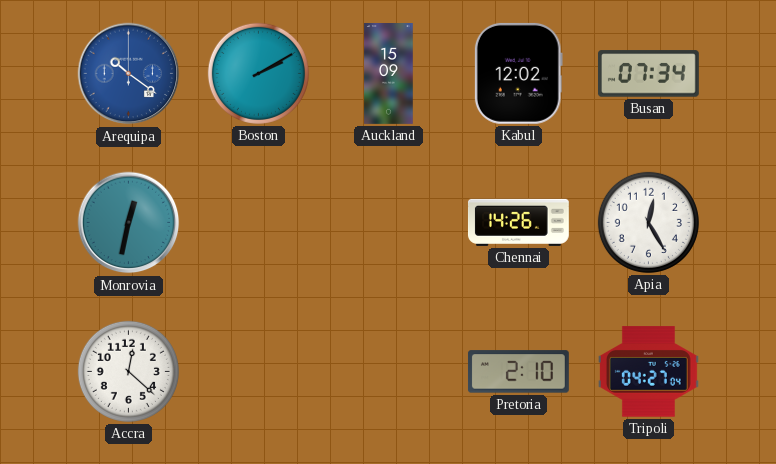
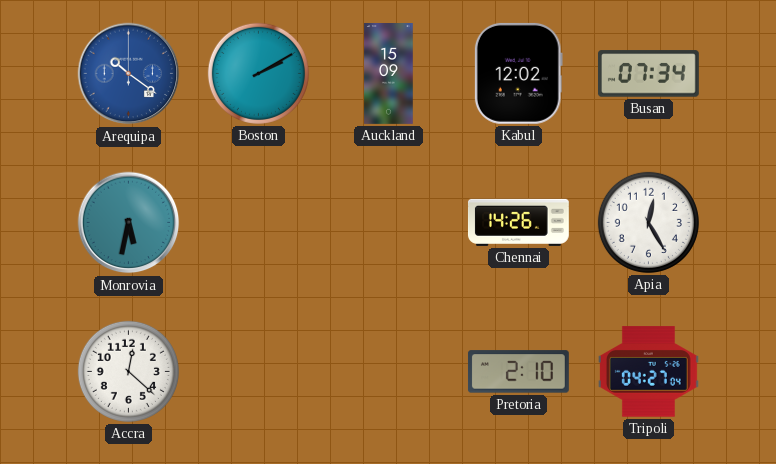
Monrovia: 12:32 -> 5:32
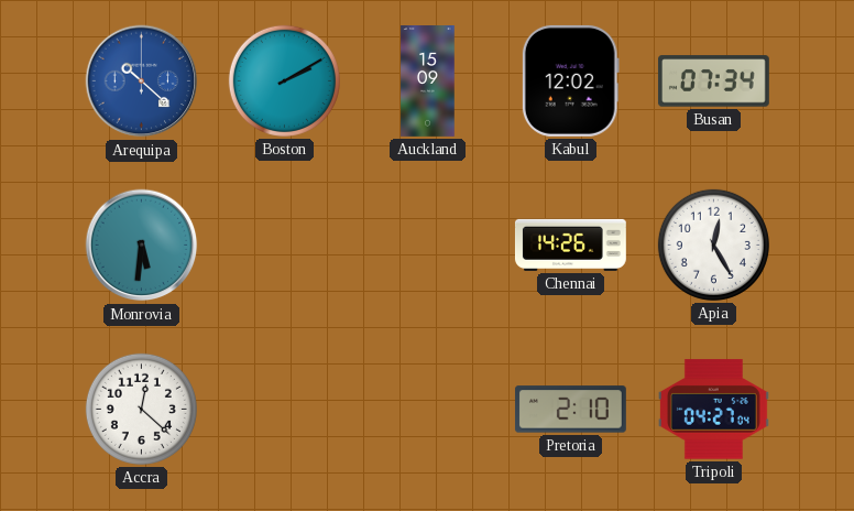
Arequipa: 10:21 -> 10:22
Monrovia: 5:32 -> 5:31
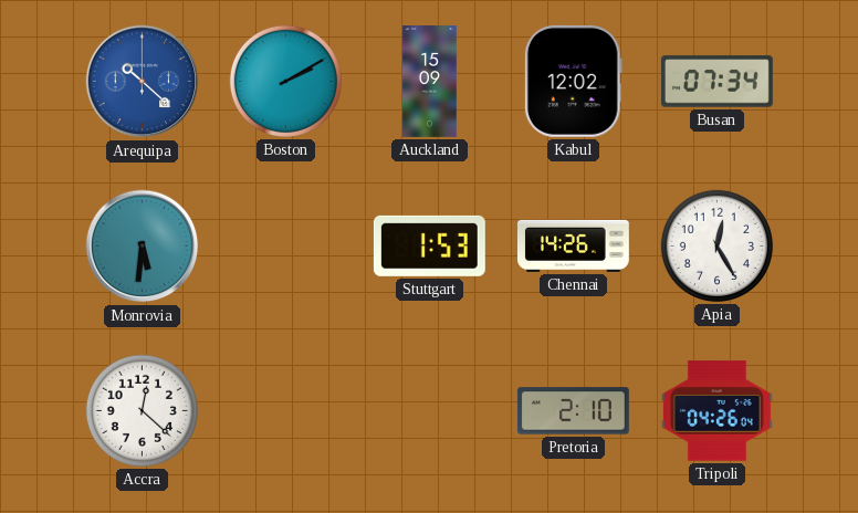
Stuttgart: none -> 1:53
Tripoli: 04:27 -> 04:26
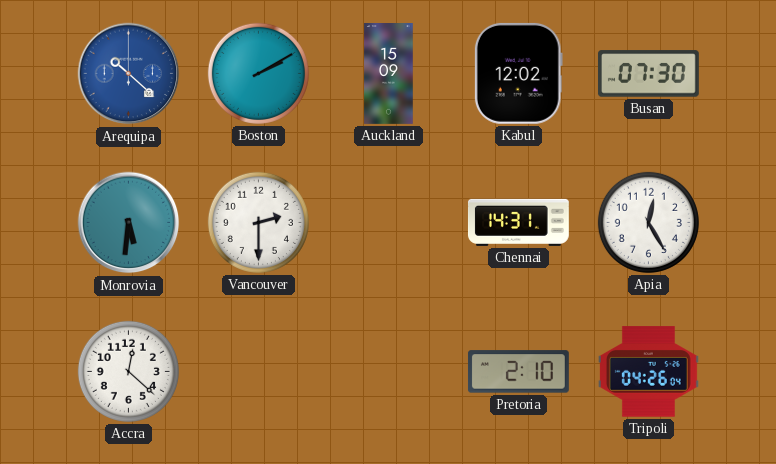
Busan: 07:34 -> 07:30
Vancouver: none -> 2:30
Stuttgart: 1:53 -> none
Chennai: 14:26 -> 14:31
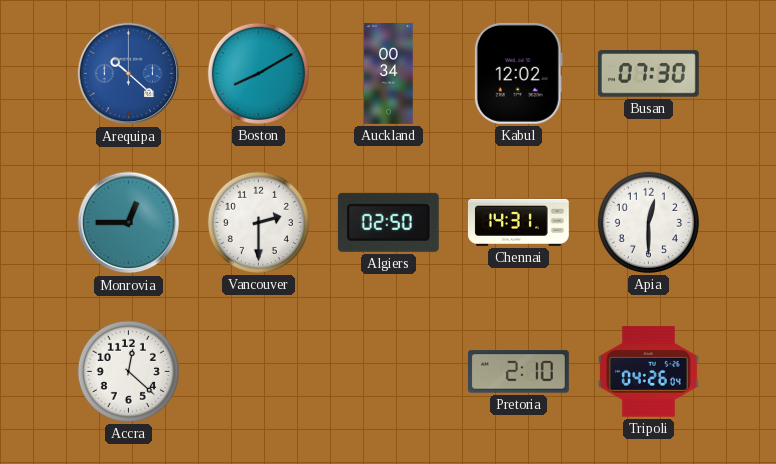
Boston: 2:10 -> 8:10
Auckland: 15:09 -> 00:34
Monrovia: 5:31 -> 12:45
Algiers: none -> 02:50
Apia: 12:25 -> 12:30
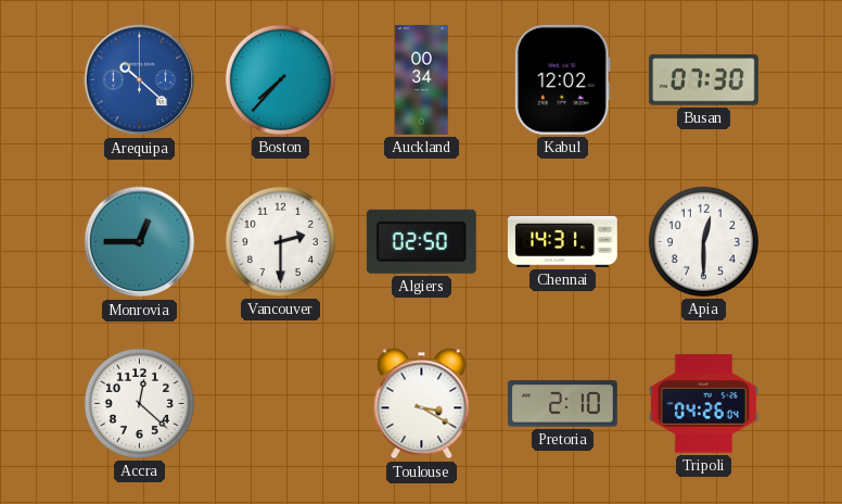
Boston: 8:10 -> 7:37
Toulouse: none -> 3:20
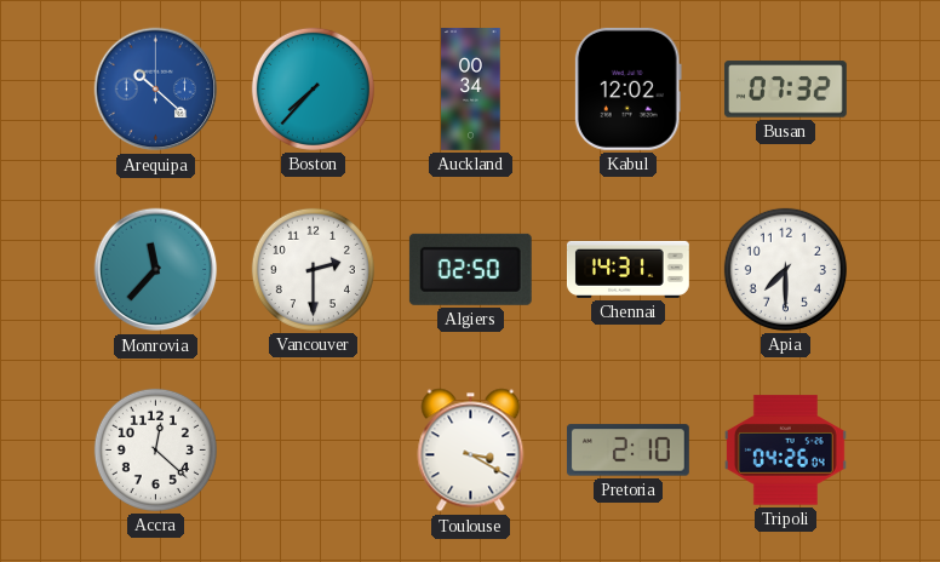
Busan: 07:30 -> 07:32
Monrovia: 12:45 -> 11:37
Apia: 12:30 -> 7:30
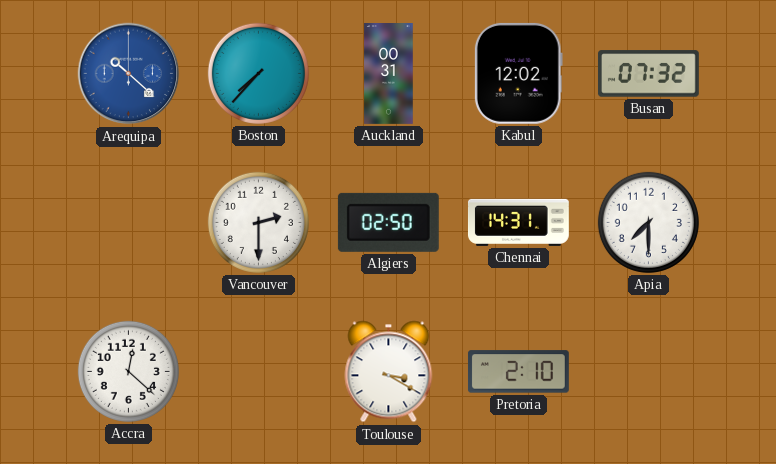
Auckland: 00:34 -> 00:31
Monrovia: 11:37 -> none
Tripoli: 04:26 -> none
